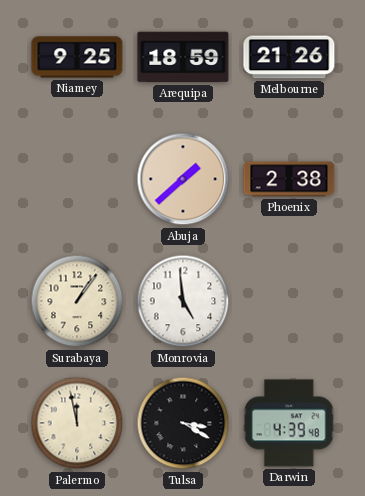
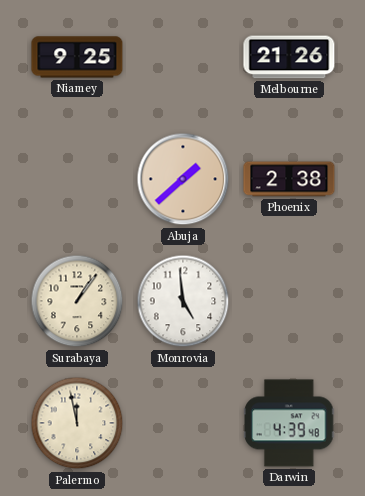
Arequipa: 18:59 -> none
Tulsa: 3:20 -> none
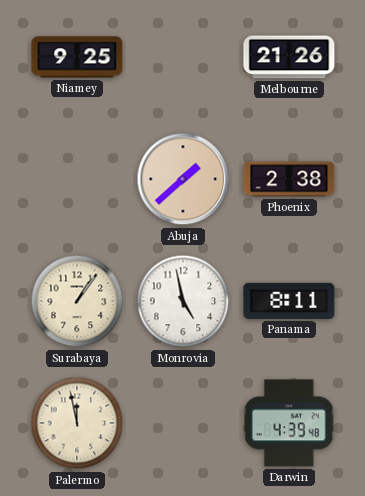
Monrovia: 4:59 -> 4:58
Panama: none -> 8:11
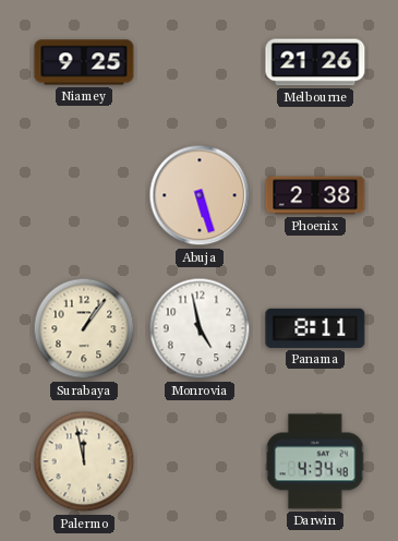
Abuja: 1:38 -> 5:27
Darwin: 4:39 -> 4:34
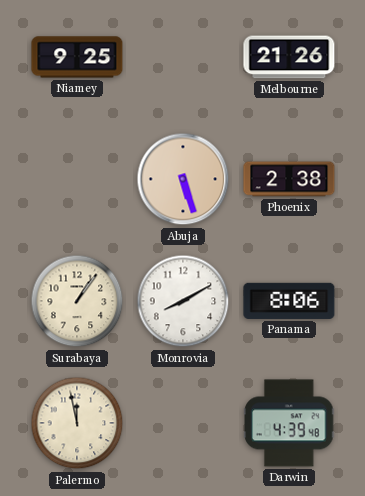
Monrovia: 4:58 -> 8:10
Panama: 8:11 -> 8:06
Darwin: 4:34 -> 4:39
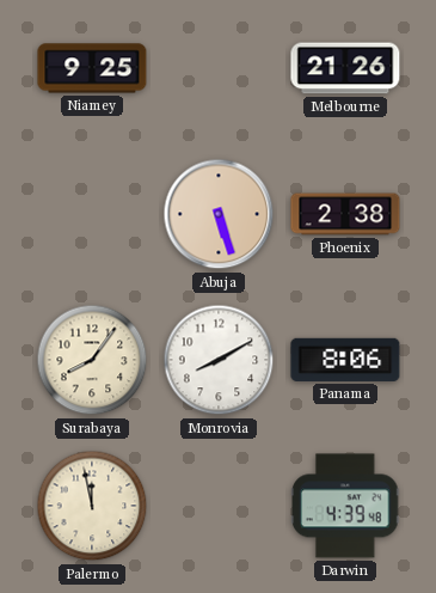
Surabaya: 1:06 -> 8:06
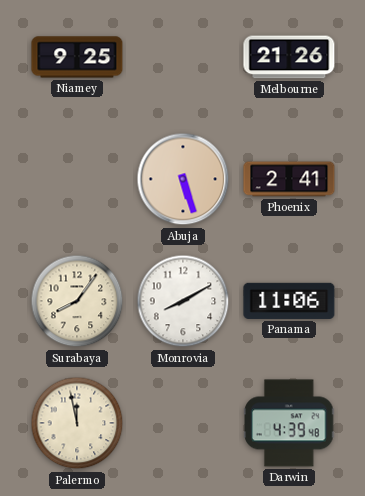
Phoenix: 2:38 -> 2:41
Panama: 8:06 -> 11:06
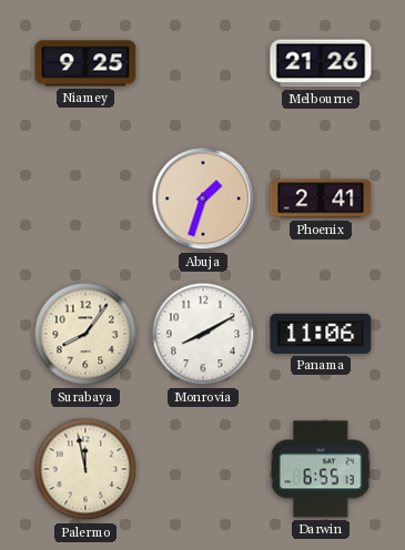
Abuja: 5:27 -> 1:33
Darwin: 4:39 -> 6:55
